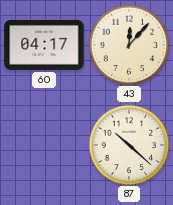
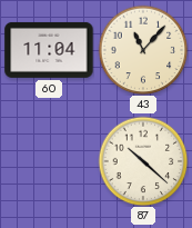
60: 04:17 -> 11:04
43: 12:07 -> 11:07
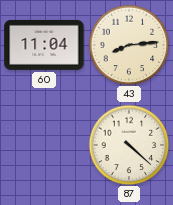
43: 11:07 -> 8:14
87: 10:22 -> 4:22
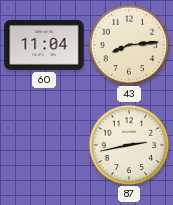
87: 4:22 -> 2:43
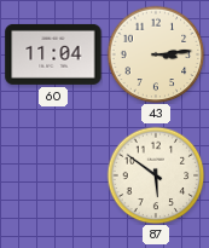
43: 8:14 -> 3:14
87: 2:43 -> 5:51
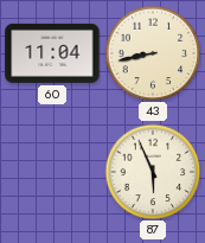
43: 3:14 -> 8:43
87: 5:51 -> 5:56
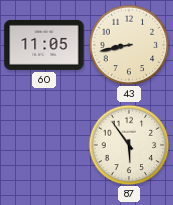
60: 11:04 -> 11:05
87: 5:56 -> 5:54
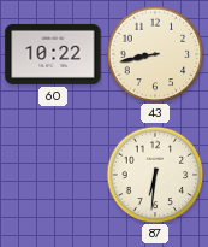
60: 11:05 -> 10:22
87: 5:54 -> 6:31
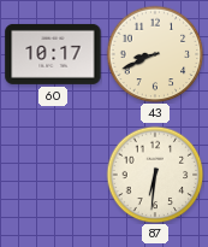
60: 10:22 -> 10:17
43: 8:43 -> 8:41
